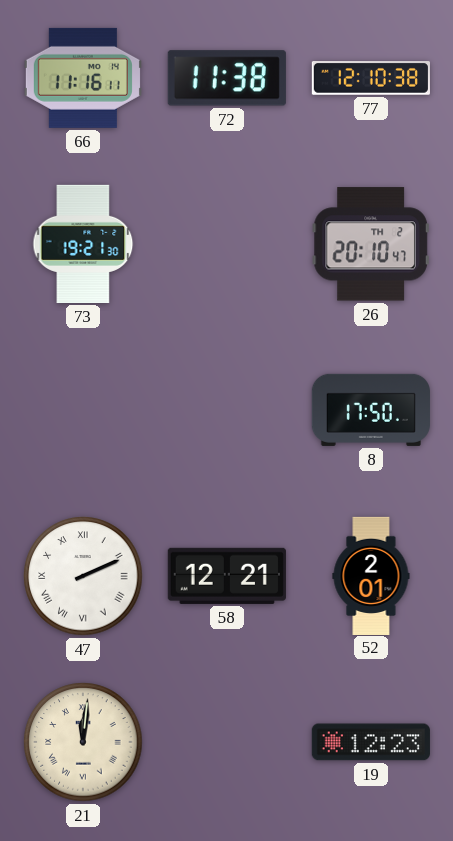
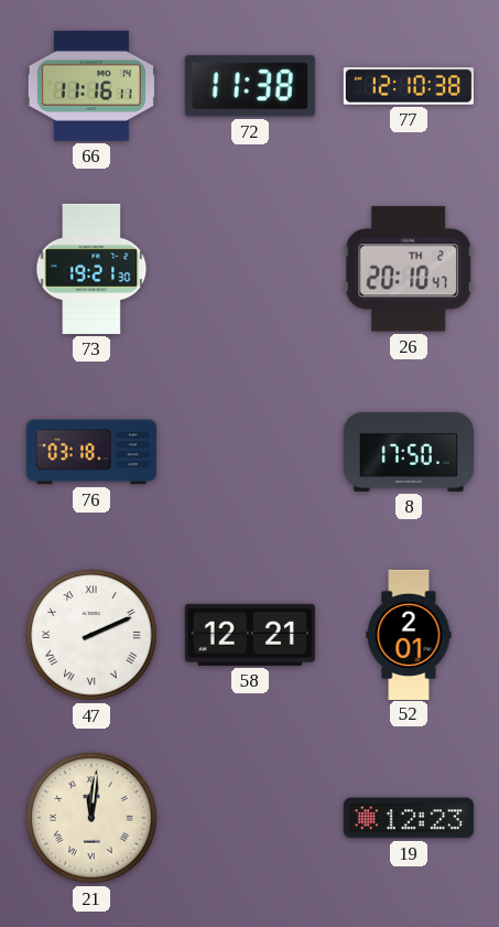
76: none -> 03:18
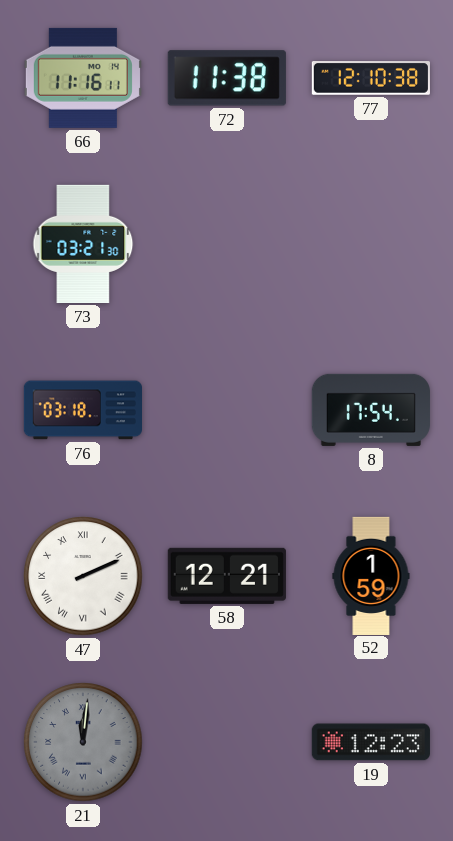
73: 19:21 -> 03:21
26: 20:10 -> none
8: 17:50 -> 17:54
52: 2:01 -> 1:59
21 dial: cream -> grey
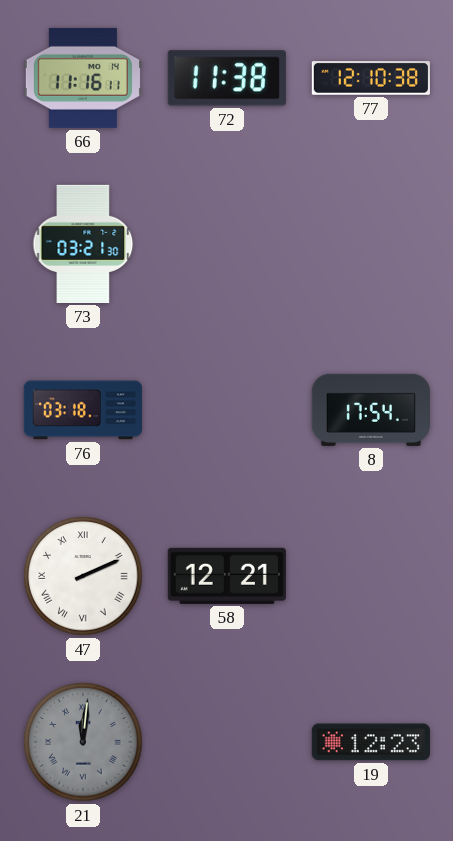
52: 1:59 -> none
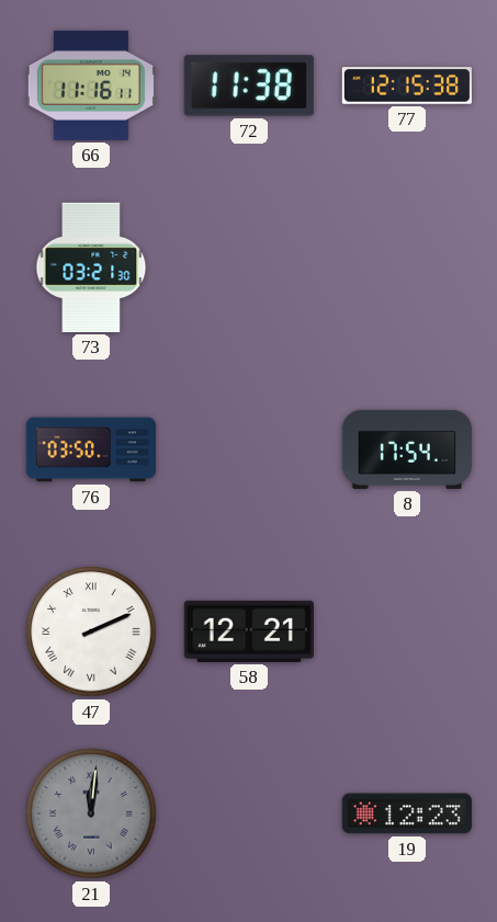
77: 12:10 -> 12:15
76: 03:18 -> 03:50
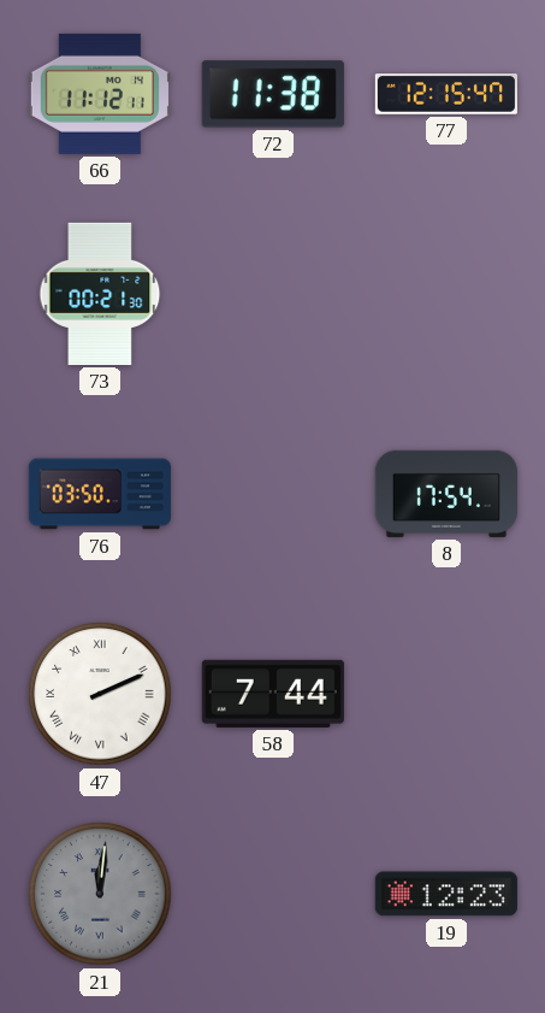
66: 11:16 -> 11:12
77: 12:15:38 -> 12:15:47
73: 03:21 -> 00:21
58: 12:21 -> 7:44
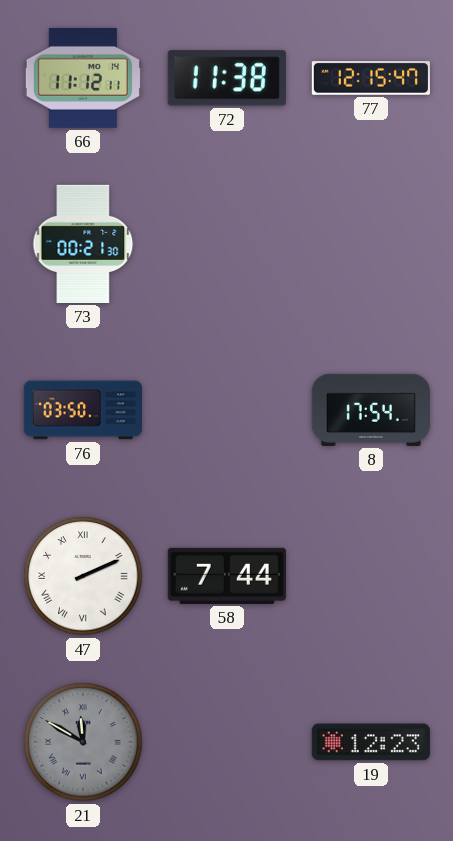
21: 12:01 -> 11:50
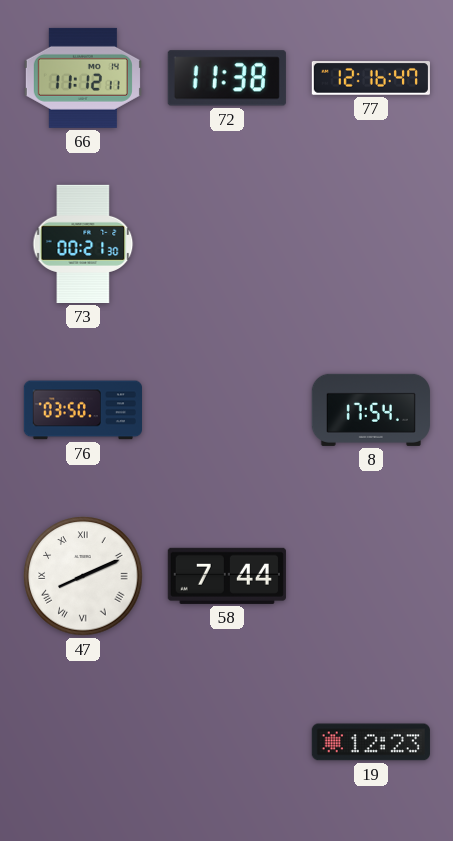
77: 12:15 -> 12:16
47: 2:11 -> 8:11
21: 11:50 -> none
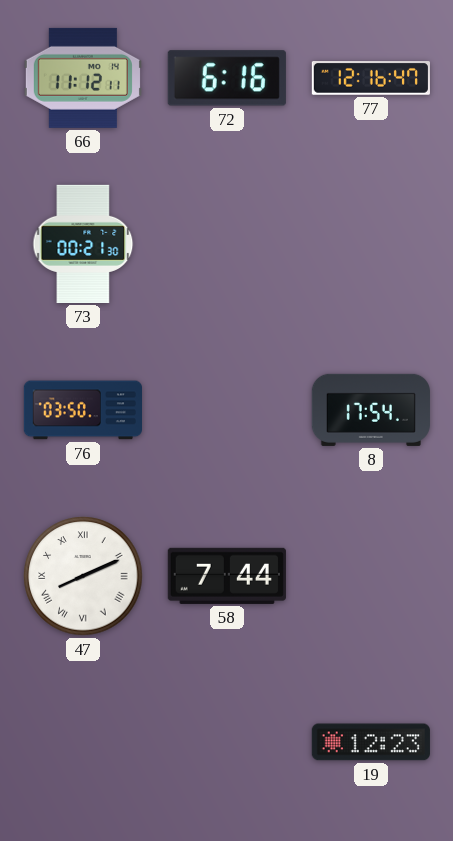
72: 11:38 -> 6:16
